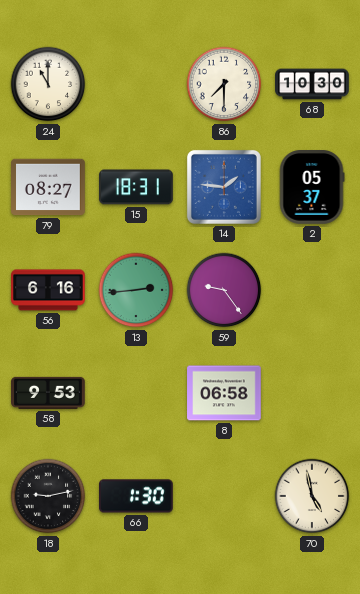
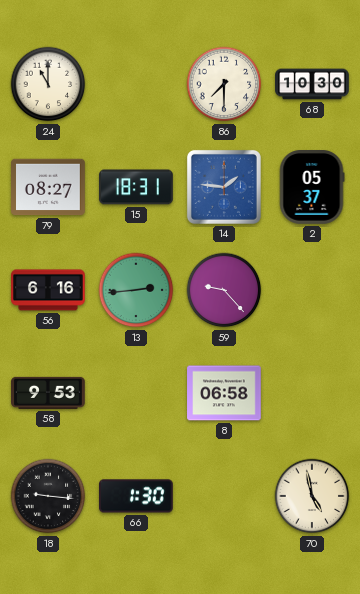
59: 9:24 -> 9:23
18: 9:13 -> 9:16
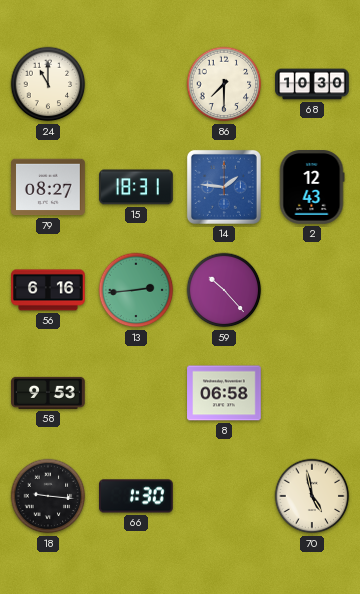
2: 05:37 -> 12:43
59: 9:23 -> 10:23
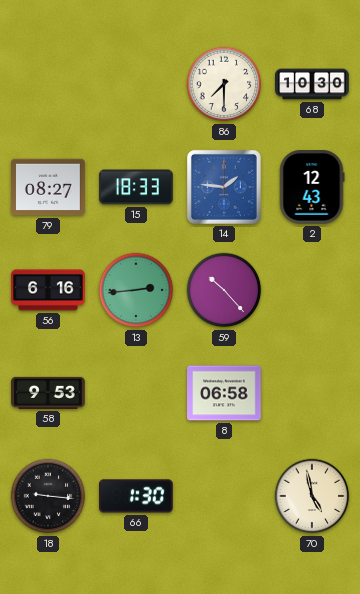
24: 11:00 -> none
15: 18:31 -> 18:33
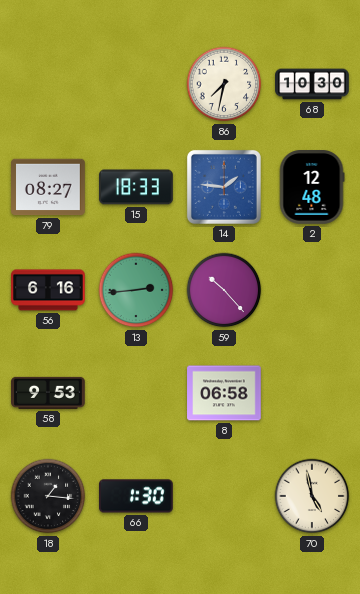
86: 7:30 -> 7:32
2: 12:43 -> 12:48
18: 9:16 -> 1:16
